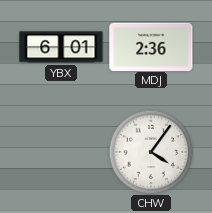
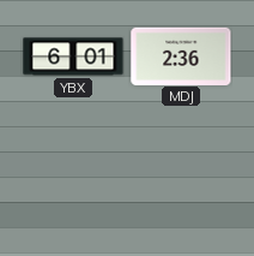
CHW: 4:06 -> none
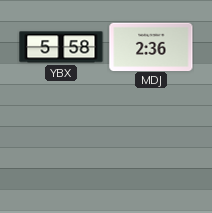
YBX: 6:01 -> 5:58
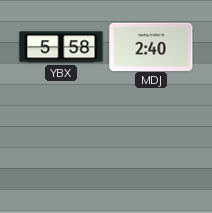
MDJ: 2:36 -> 2:40
